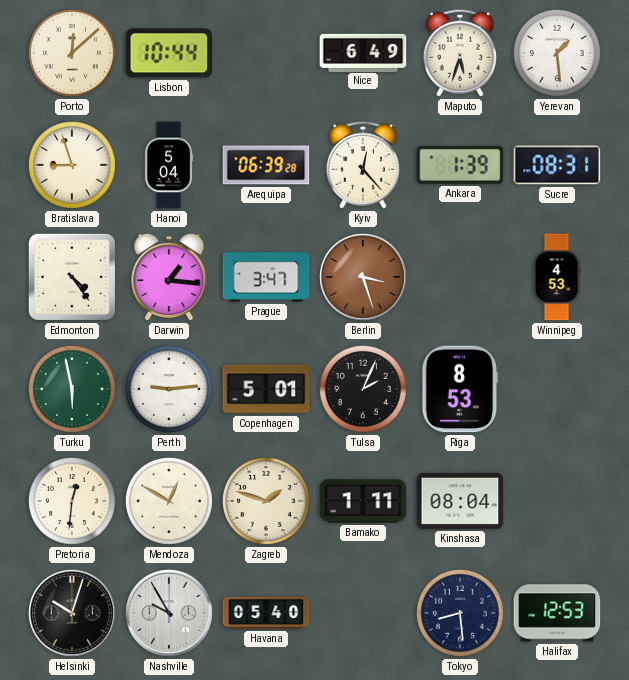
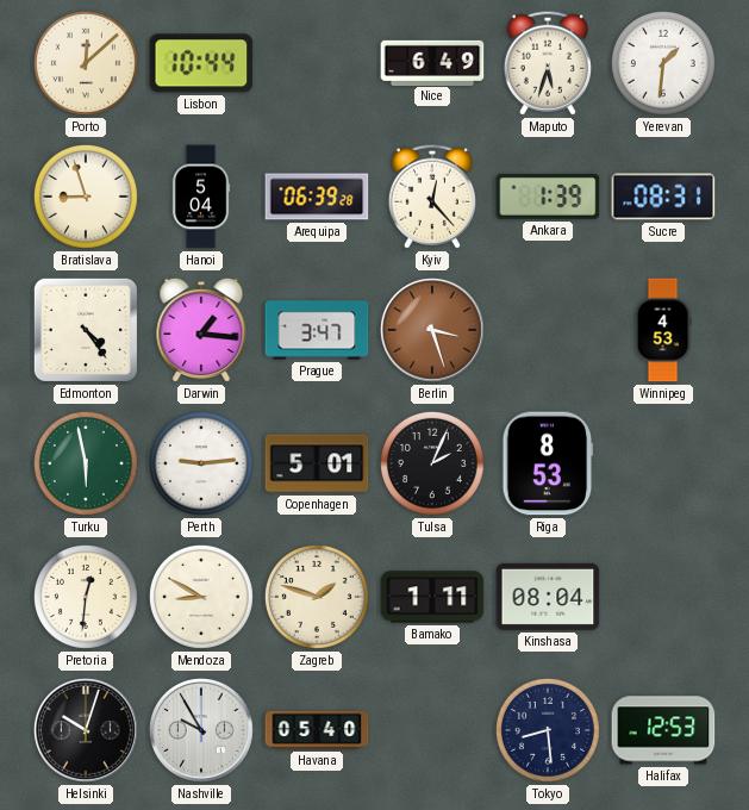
Yerevan: 1:29 -> 1:31
Mendoza: 12:50 -> 8:50
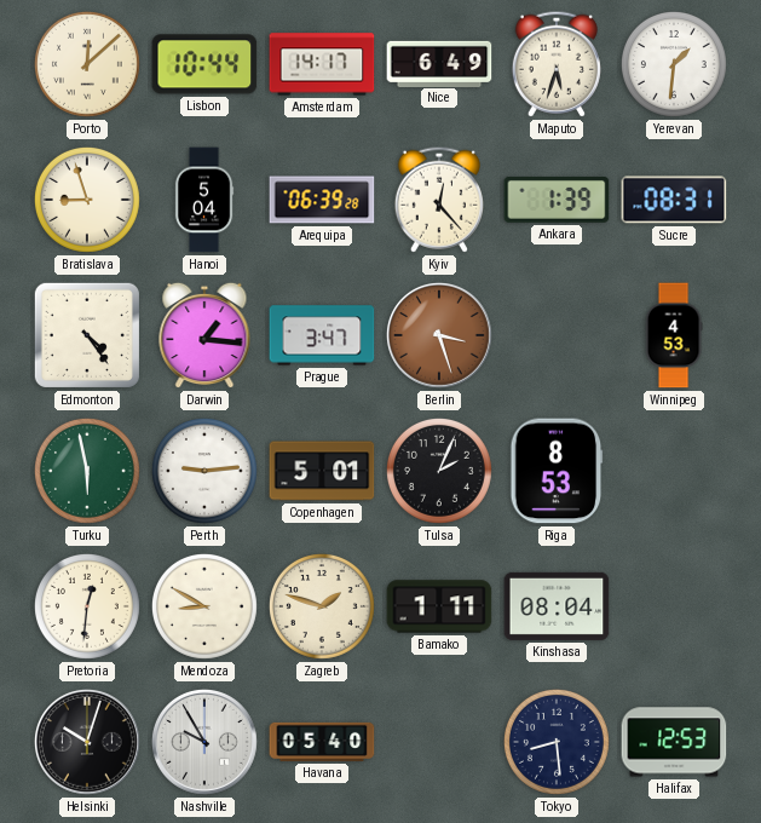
Amsterdam: none -> 14:17
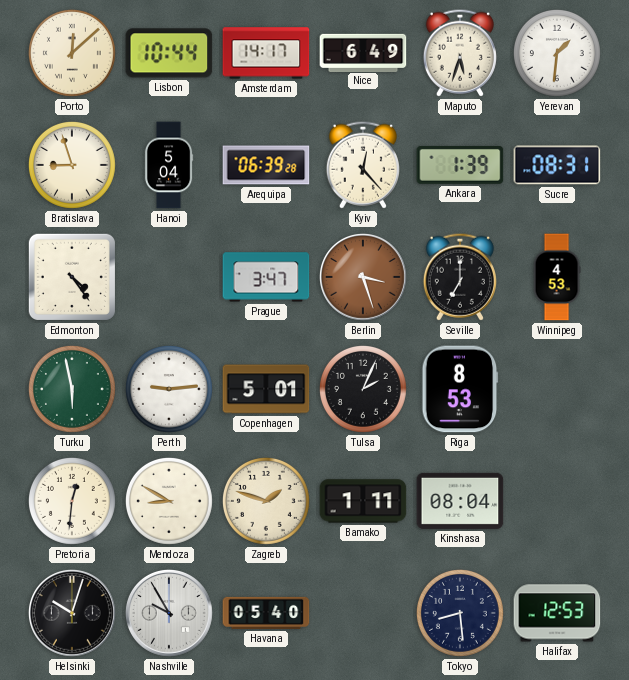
Darwin: 1:16 -> none
Seville: none -> 7:00
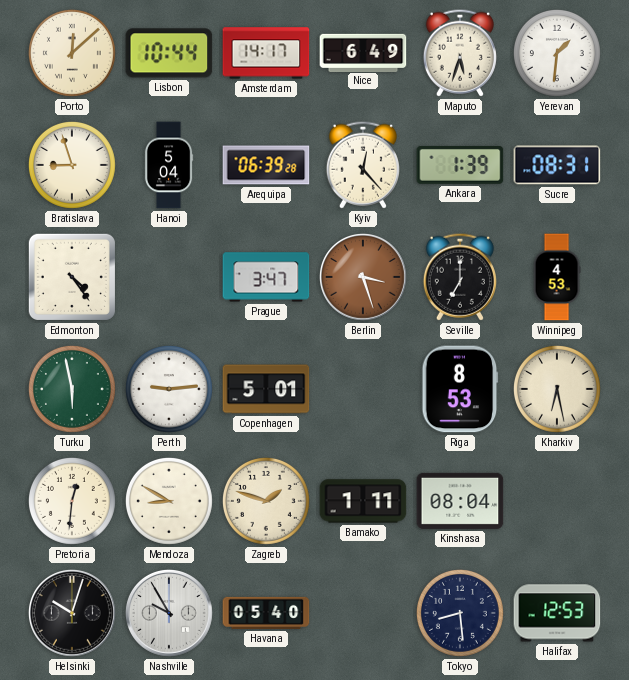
Tulsa: 2:04 -> none
Kharkiv: none -> 6:28
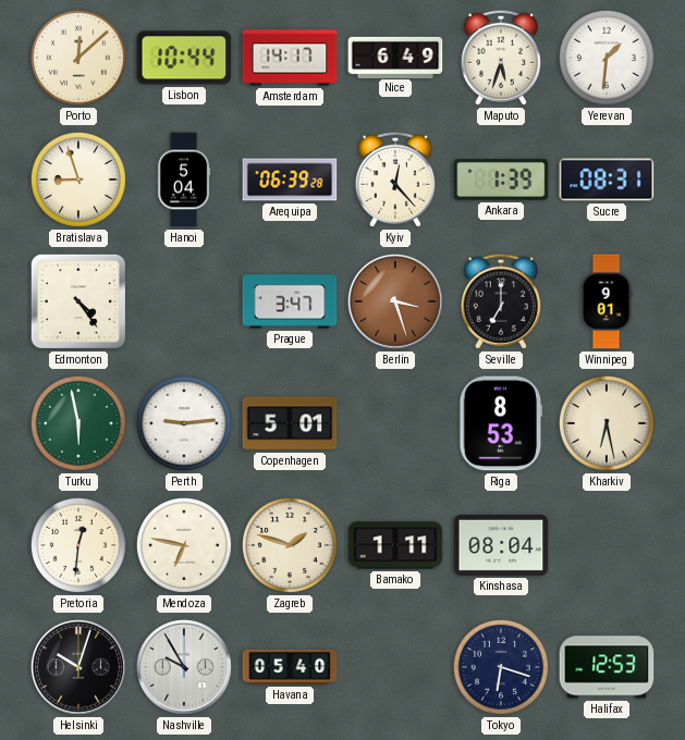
Winnipeg: 4:53 -> 9:01
Mendoza: 8:50 -> 6:47
Tokyo: 8:29 -> 6:18
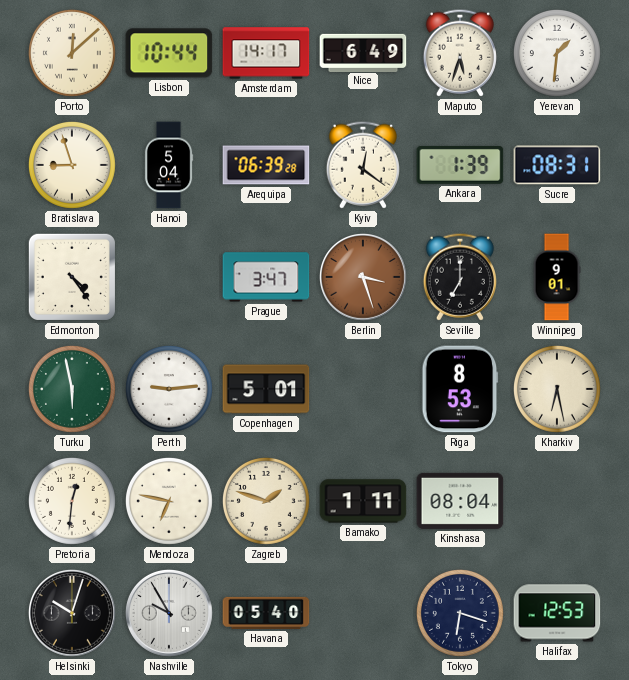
Kyiv: 12:23 -> 12:21
